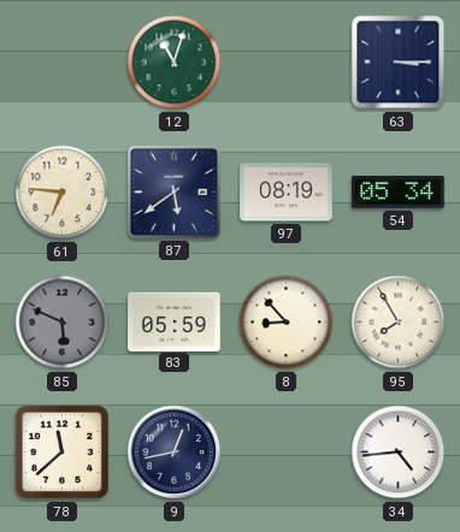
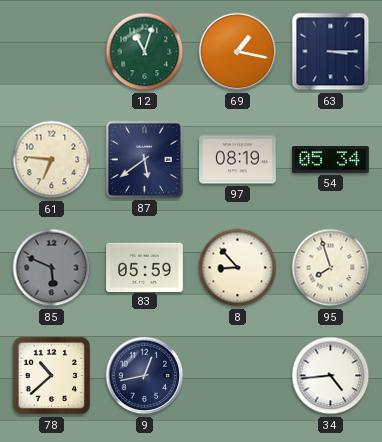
69: none -> 1:17
95: 7:55 -> 7:57
78: 11:38 -> 10:38
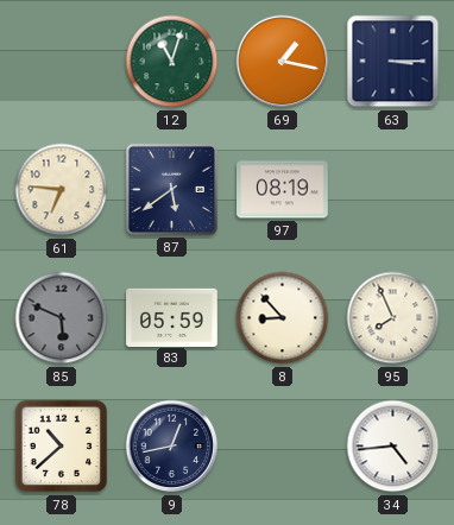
54: 05:34 -> none
95: 7:57 -> 7:56
